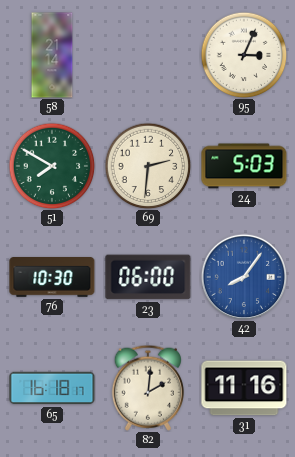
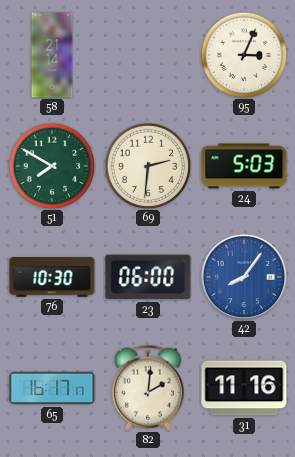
65: 16:18 -> 16:17
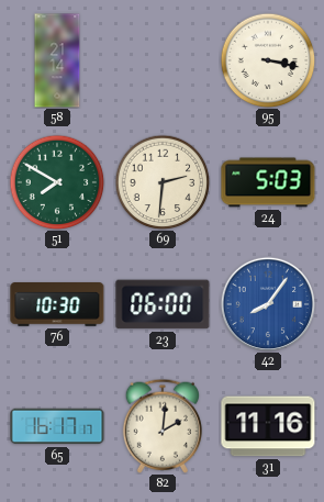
95: 3:04 -> 3:17
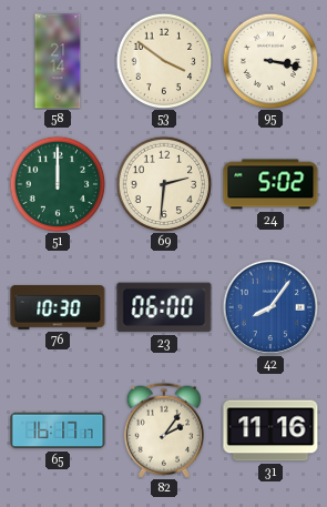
53: none -> 3:51
51: 7:50 -> 12:00
24: 5:03 -> 5:02
82: 2:01 -> 2:06
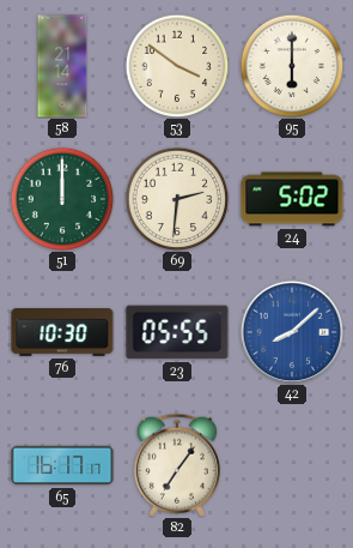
95: 3:17 -> 6:00
23: 06:00 -> 05:55
42: 8:06 -> 8:08
82: 2:06 -> 7:06
31: 11:16 -> none
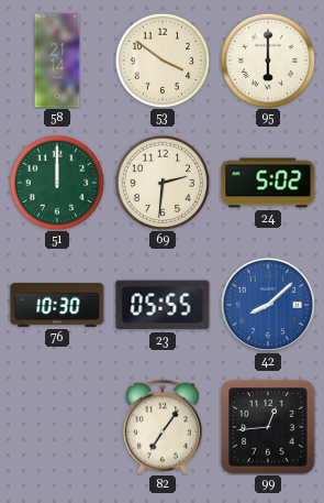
65: 16:17 -> none
99: none -> 12:44
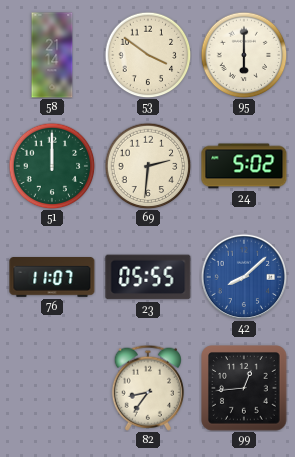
76: 10:30 -> 11:07
82: 7:06 -> 8:36
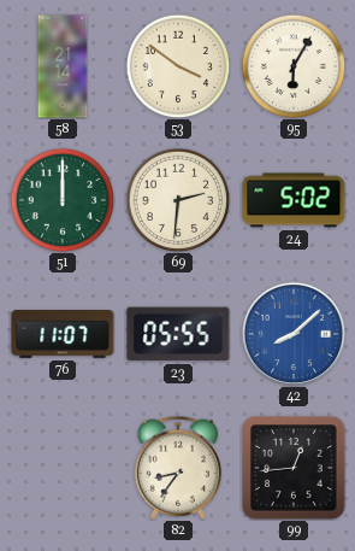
95: 6:00 -> 6:05
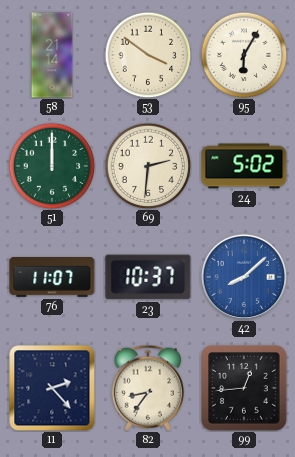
23: 05:55 -> 10:37
11: none -> 2:23
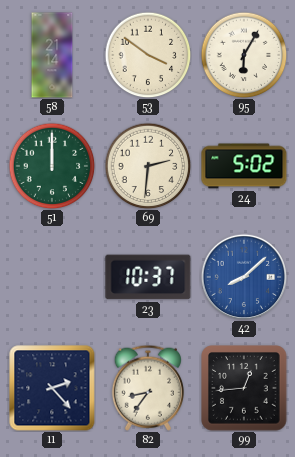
76: 11:07 -> none
